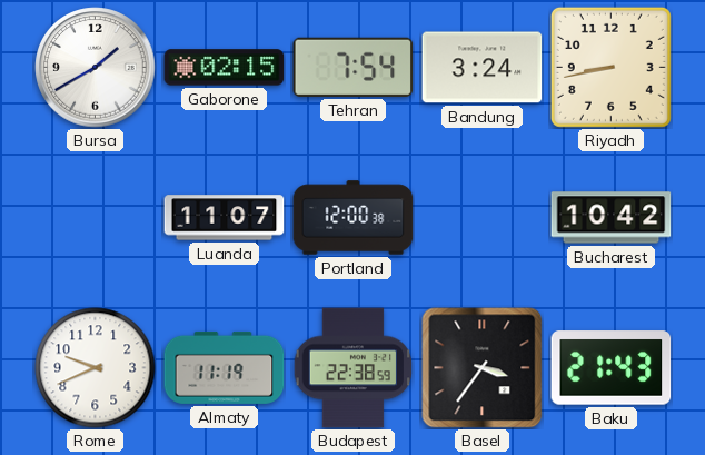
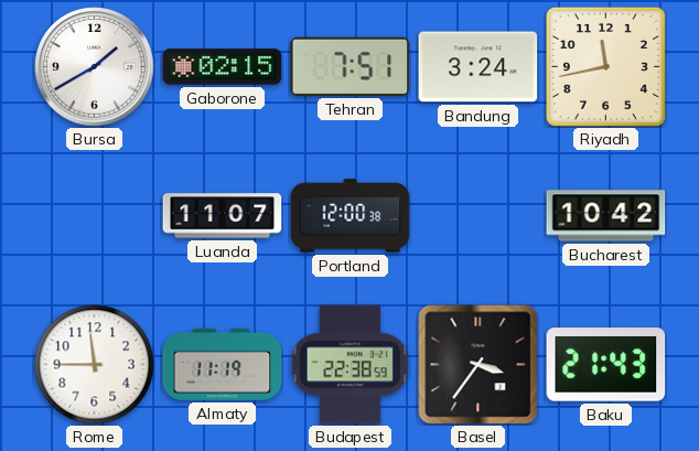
Tehran: 7:54 -> 7:51
Riyadh: 8:43 -> 11:43
Rome: 9:41 -> 11:45
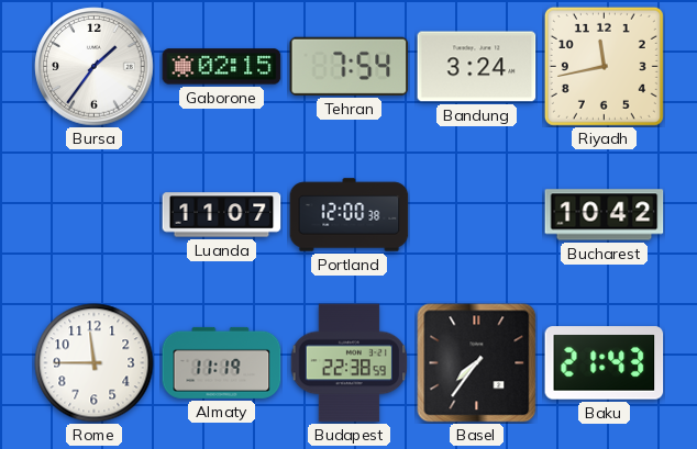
Bursa: 1:40 -> 1:36
Tehran: 7:51 -> 7:54
Basel: 3:36 -> 7:36
